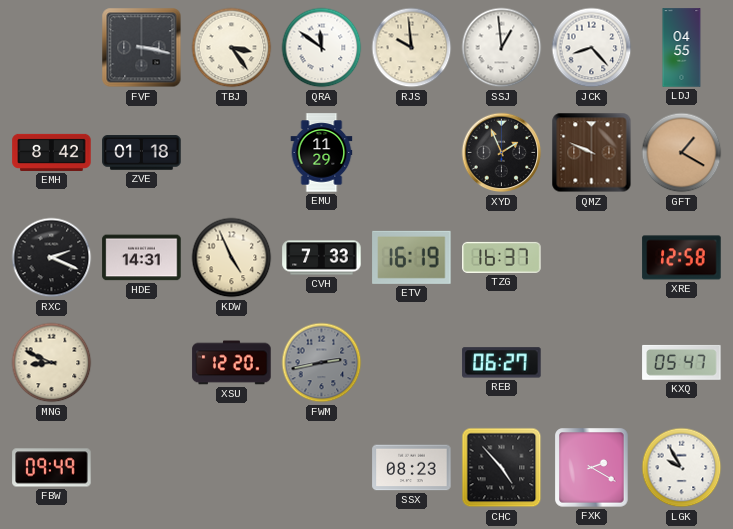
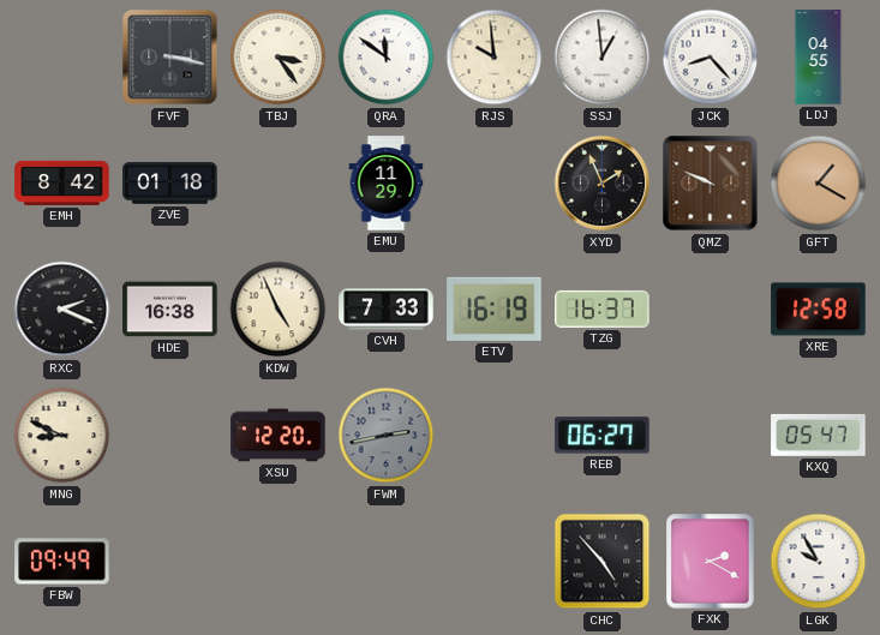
HDE: 14:31 -> 16:38
SSX: 08:23 -> none
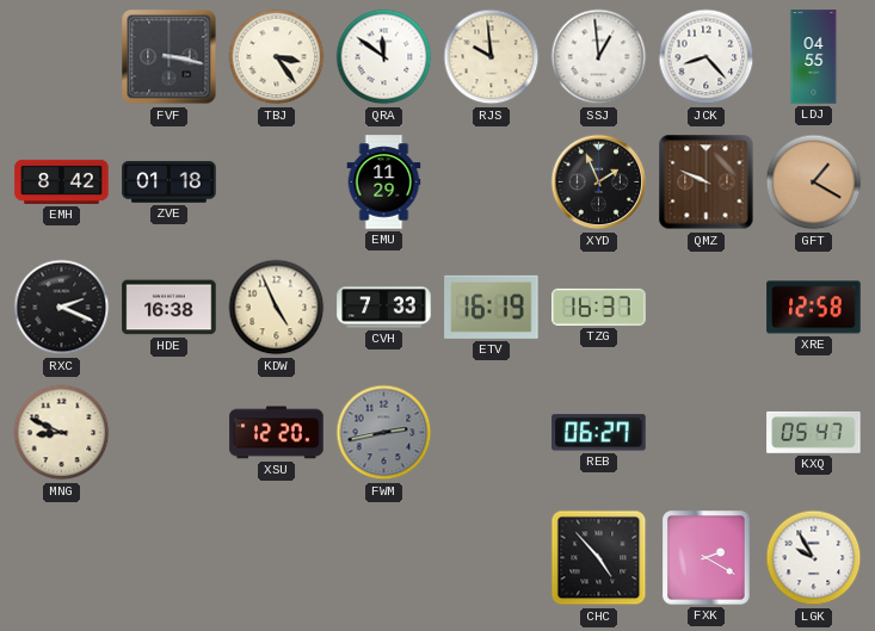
FBW: 09:49 -> none
